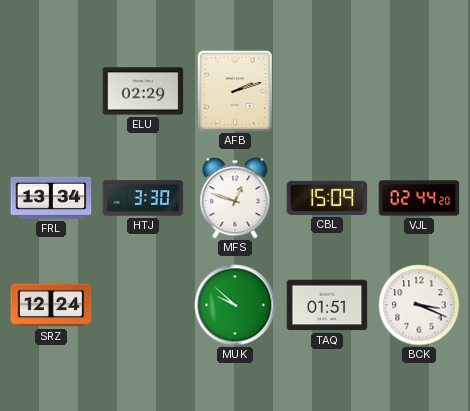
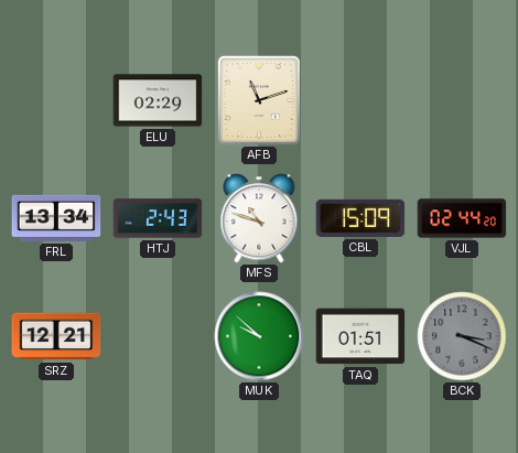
AFB: 2:12 -> 11:12
HTJ: 3:30 -> 2:43
MFS: 12:48 -> 10:48
SRZ: 12:24 -> 12:21
BCK dial: white -> grey
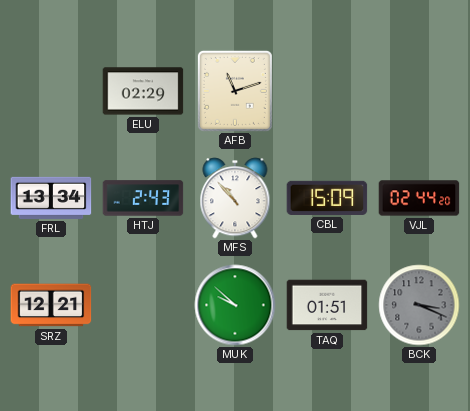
MFS: 10:48 -> 10:53
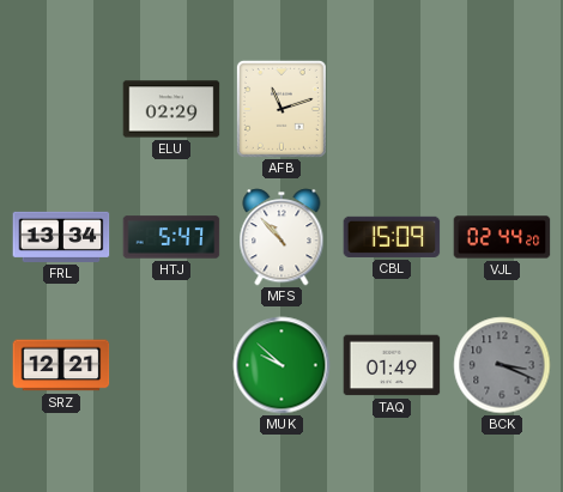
HTJ: 2:43 -> 5:47
TAQ: 01:51 -> 01:49
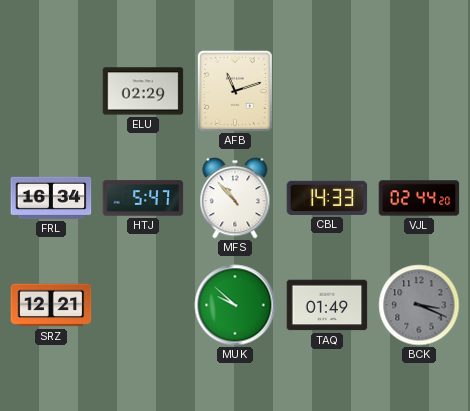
FRL: 13:34 -> 16:34
CBL: 15:09 -> 14:33
